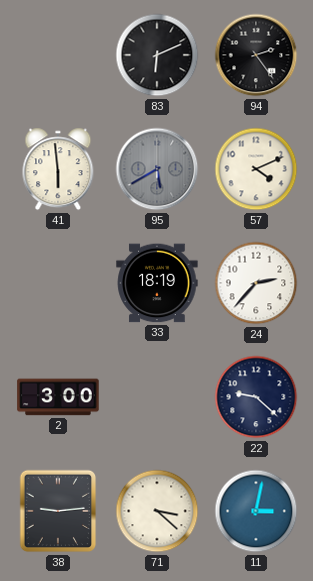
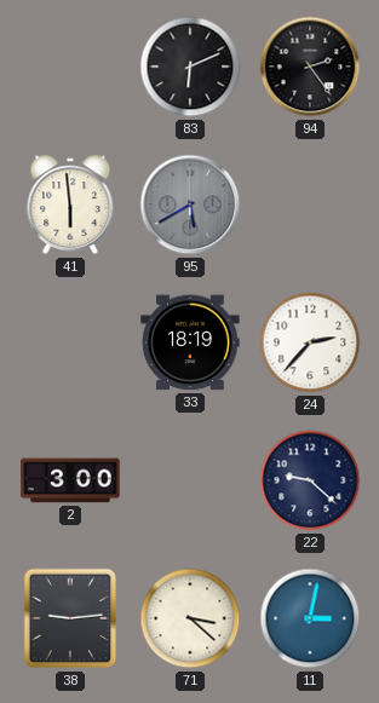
57: 4:11 -> none
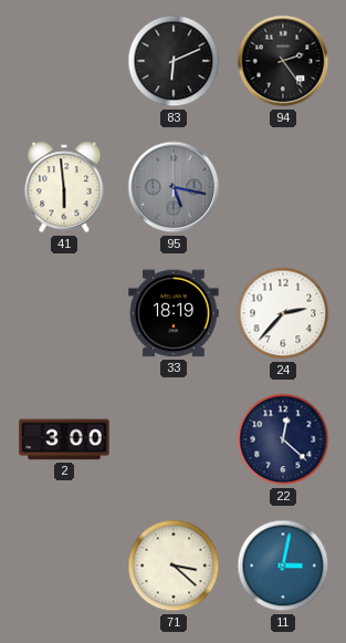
95: 5:40 -> 5:17
22: 9:22 -> 12:22
38: 9:14 -> none
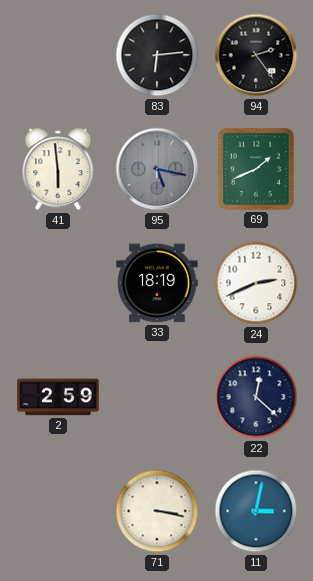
83: 6:11 -> 6:14
69: none -> 1:41
24: 2:37 -> 2:41
2: 3:00 -> 2:59
71: 3:22 -> 3:17
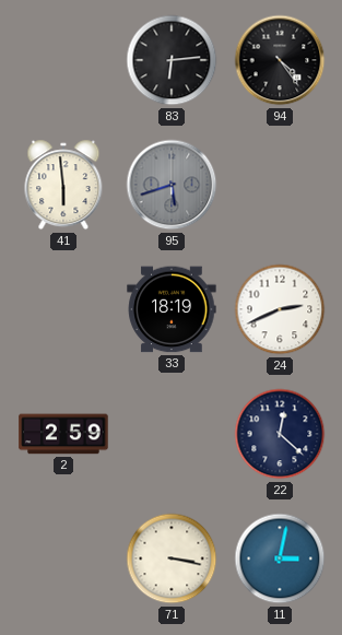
94: 2:24 -> 4:24
95: 5:17 -> 5:42
69: 1:41 -> none
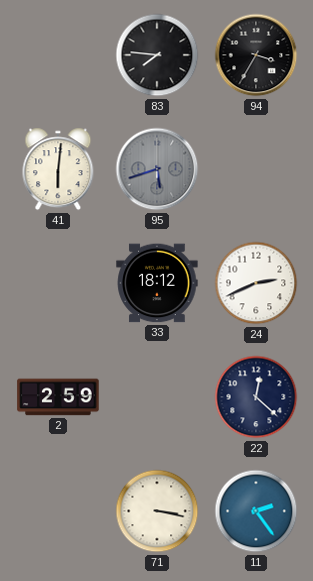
83: 6:14 -> 7:46
94: 4:24 -> 3:35
41: 5:59 -> 6:01
33: 18:19 -> 18:12
11: 3:02 -> 2:24
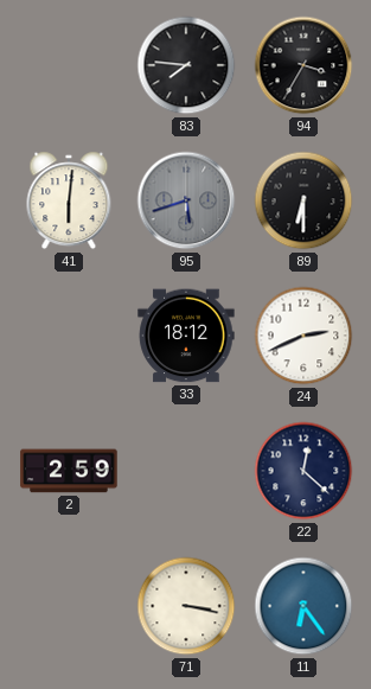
89: none -> 6:30
11: 2:24 -> 6:24
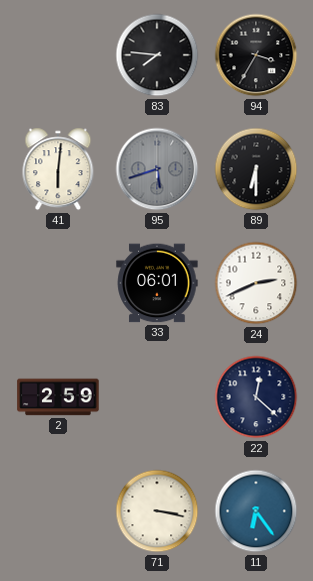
33: 18:12 -> 06:01
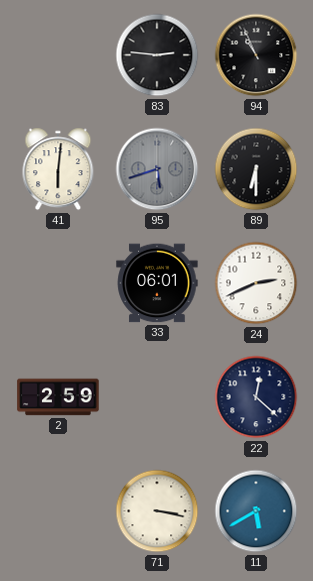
83: 7:46 -> 2:46
94: 3:35 -> 10:56
11: 6:24 -> 5:40
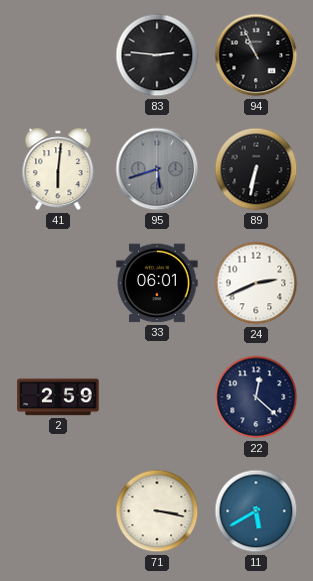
89: 6:30 -> 6:32
